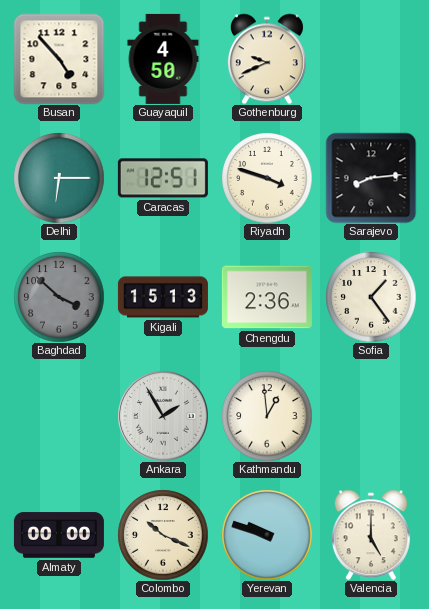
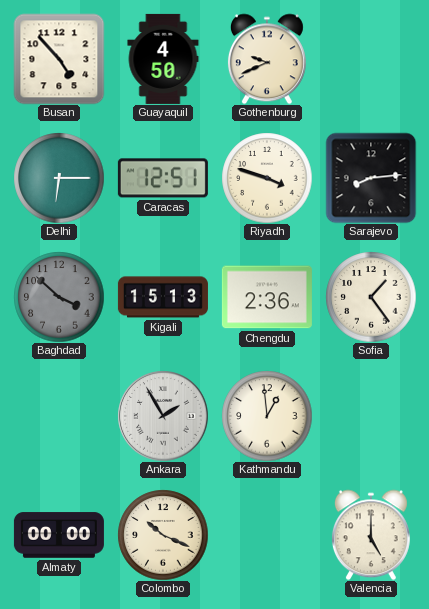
Yerevan: 9:48 -> none
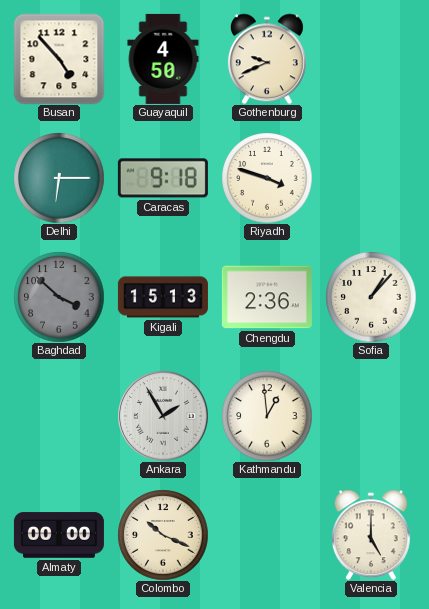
Caracas: 12:51 -> 9:18
Sarajevo: 8:14 -> none
Sofia: 1:24 -> 1:07
